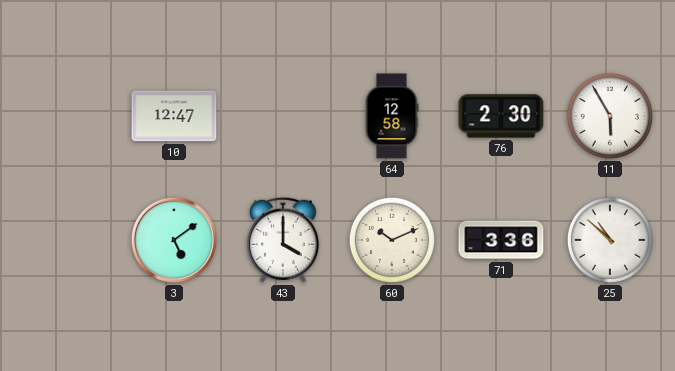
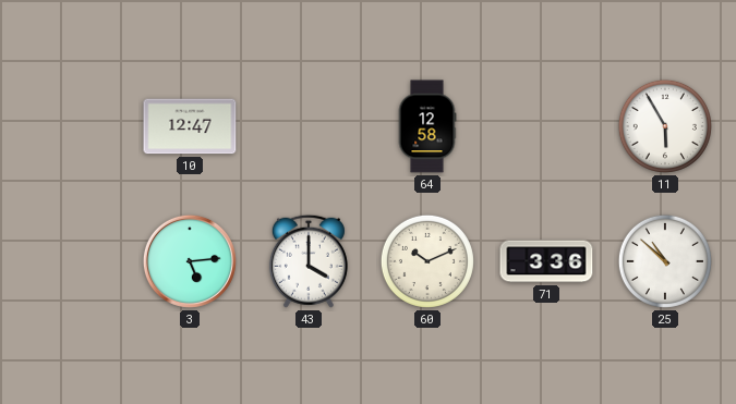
76: 2:30 -> none
3: 5:09 -> 5:14
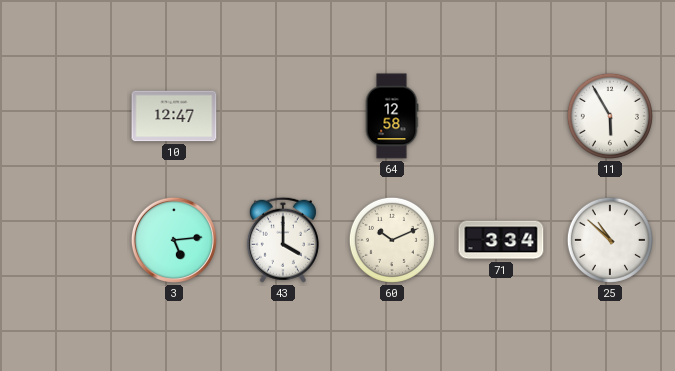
71: 3:36 -> 3:34
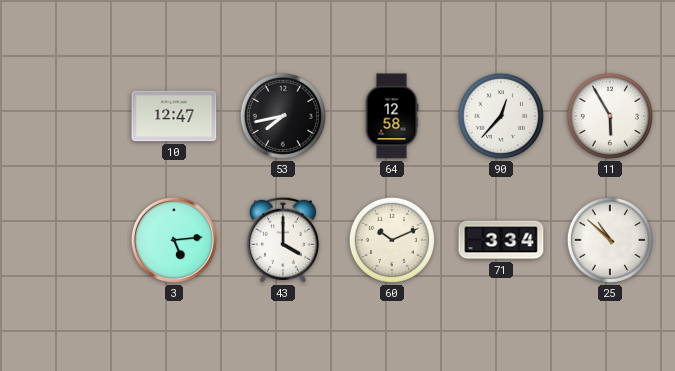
53: none -> 7:43
90: none -> 12:37
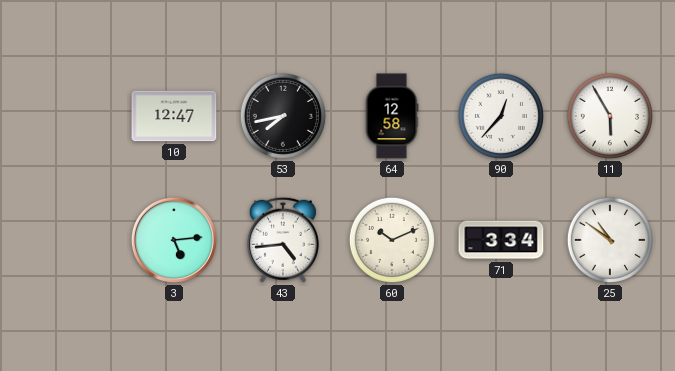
43: 4:00 -> 4:44
25: 10:52 -> 10:51
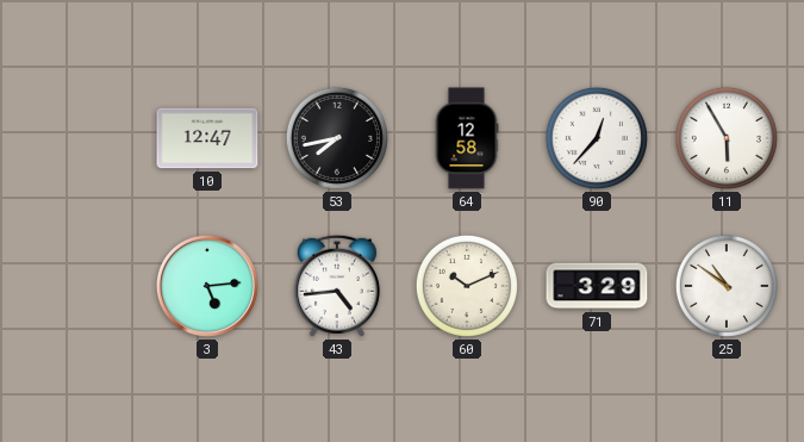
71: 3:34 -> 3:29
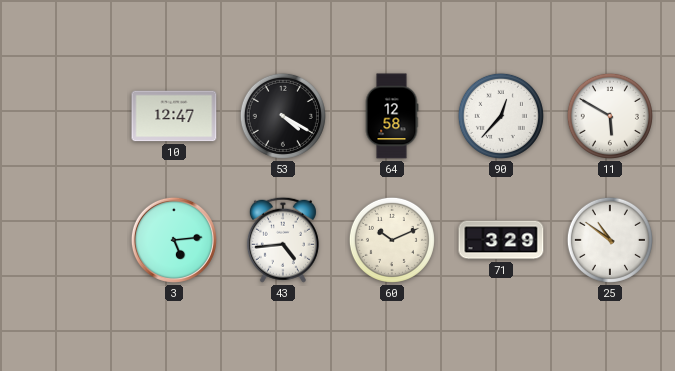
53: 7:43 -> 4:20
11: 5:55 -> 5:50
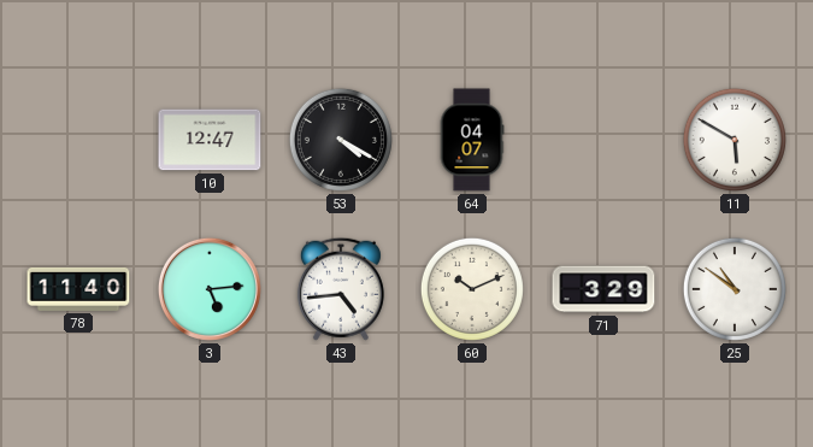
64: 12:58 -> 04:07
90: 12:37 -> none
78: none -> 11:40
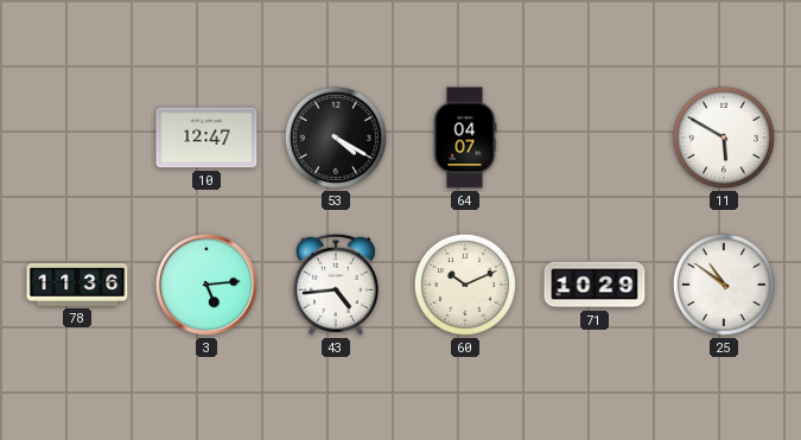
78: 11:40 -> 11:36
71: 3:29 -> 10:29
